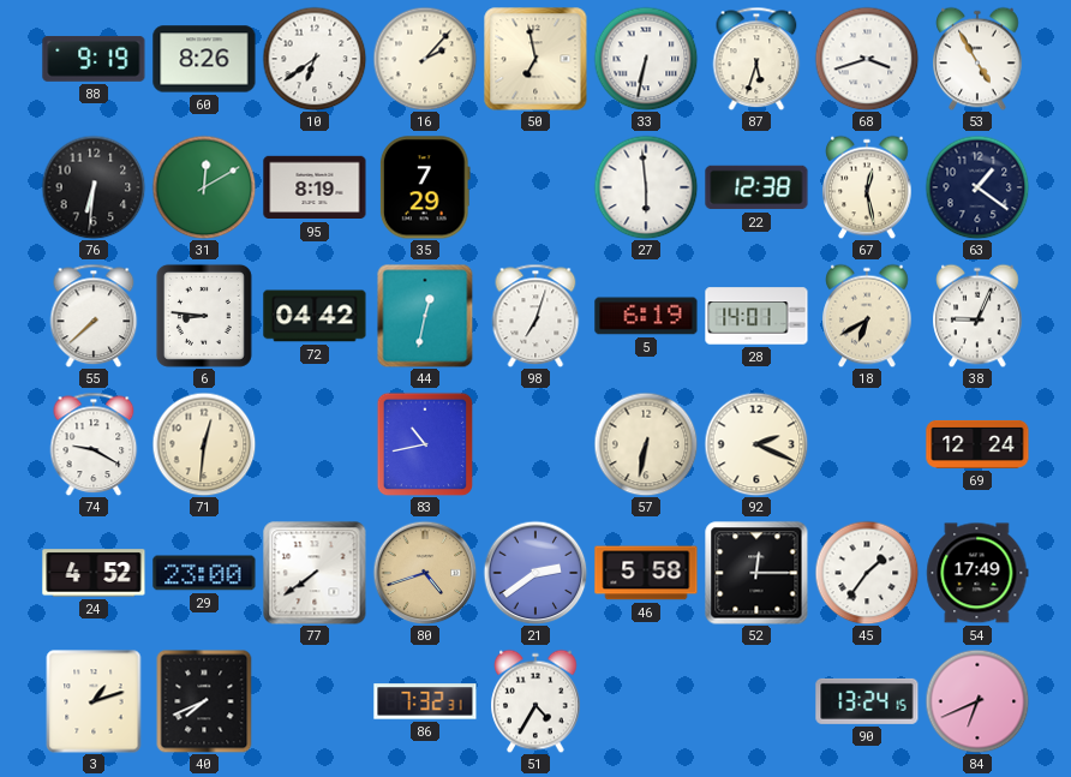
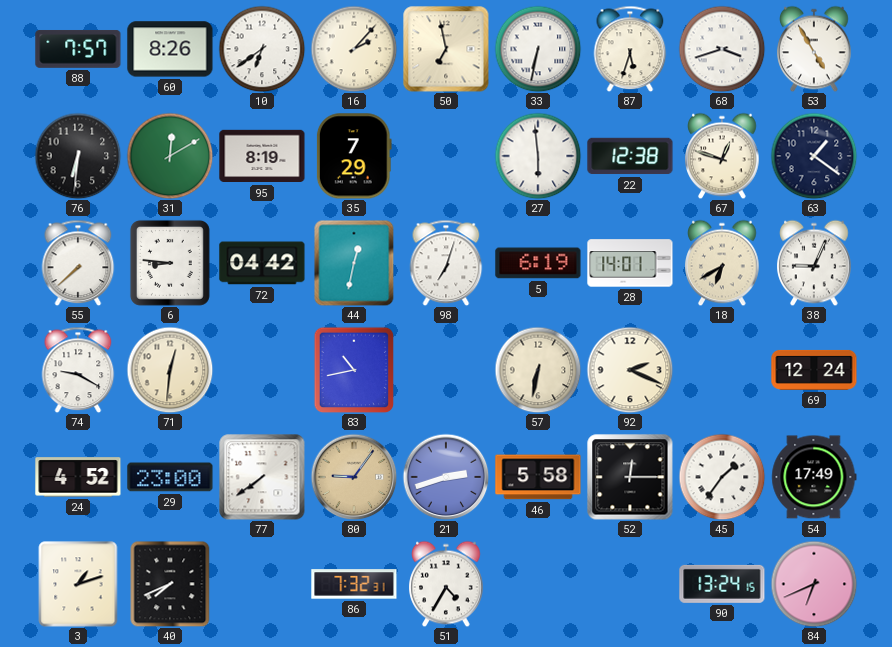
88: 9:19 -> 7:57
67: 12:28 -> 12:48
80: 4:42 -> 9:06
21: 2:39 -> 2:42
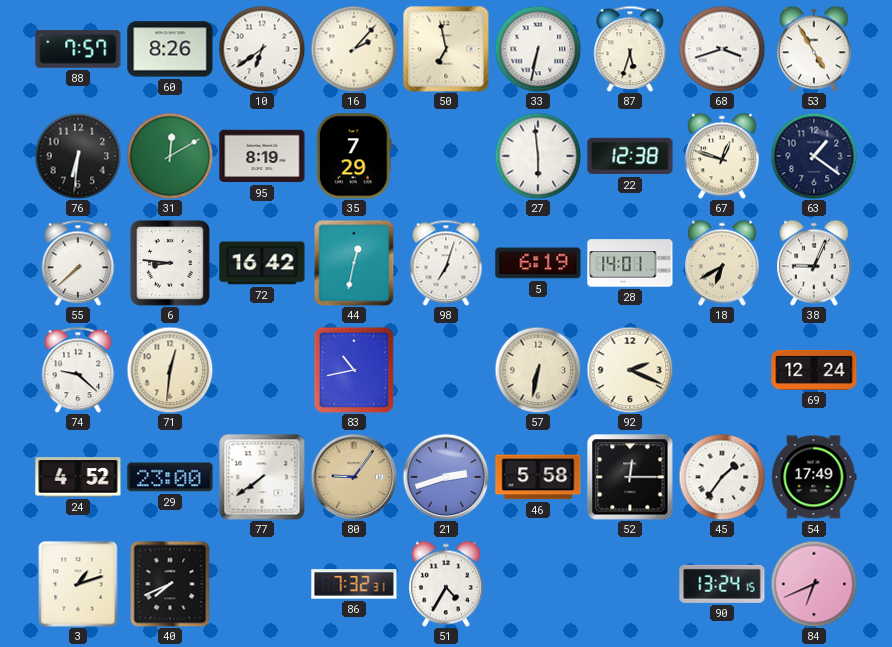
72: 04:42 -> 16:42
74: 9:20 -> 9:22
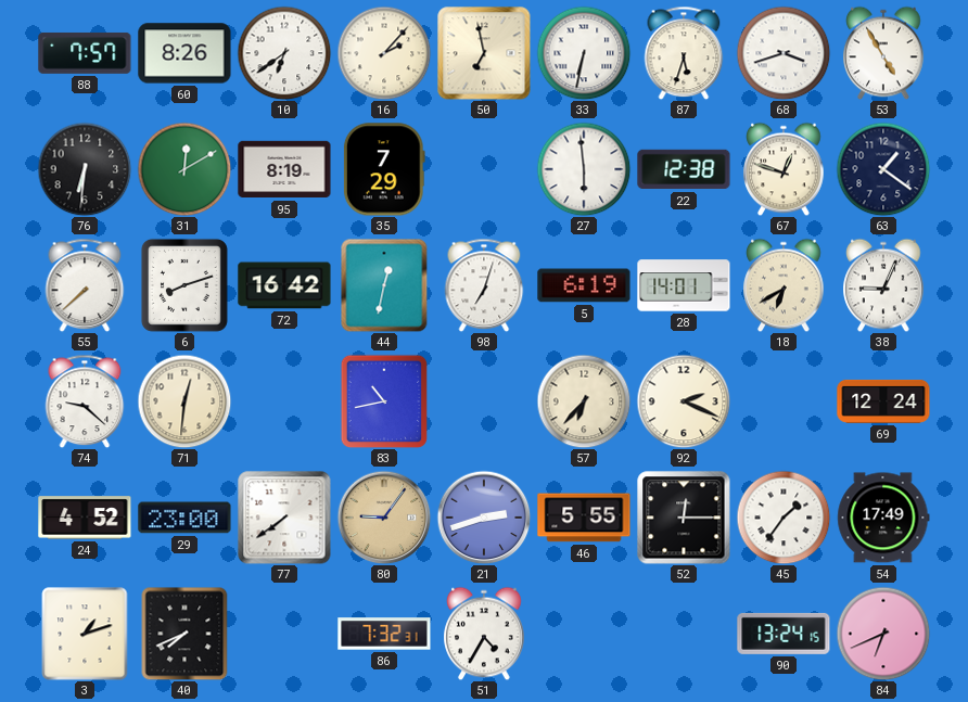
6: 8:46 -> 8:12
57: 6:32 -> 6:37
46: 5:58 -> 5:55
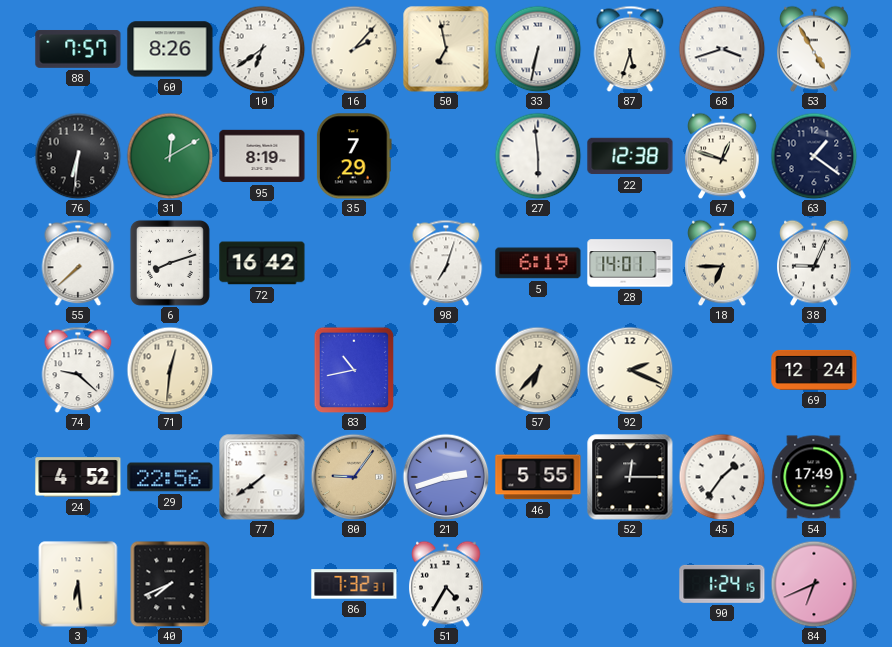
44: 12:32 -> none
18: 6:40 -> 6:45
29: 23:00 -> 22:56
3: 1:12 -> 6:29
90: 13:24 -> 1:24
